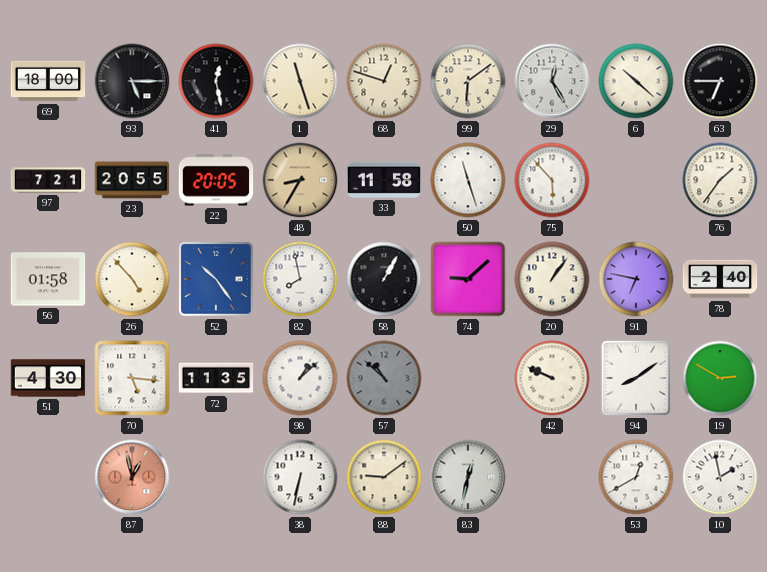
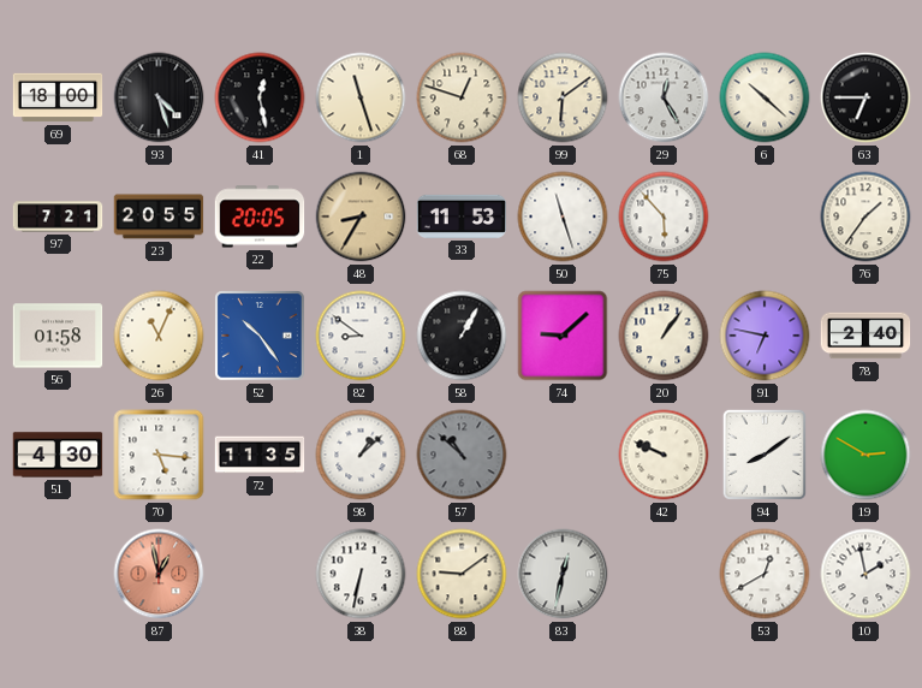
93: 5:15 -> 4:27
33: 11:58 -> 11:53
26: 4:53 -> 11:04
82: 7:58 -> 8:51
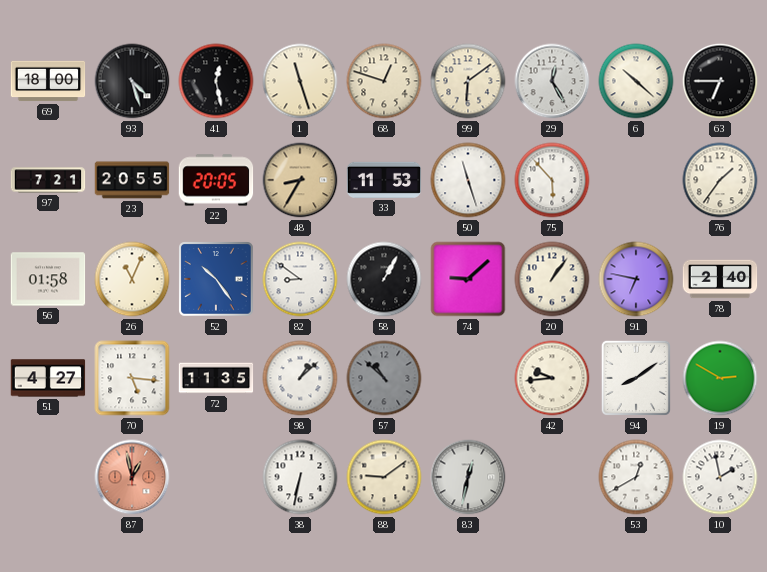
51: 4:30 -> 4:27
42: 9:49 -> 9:44
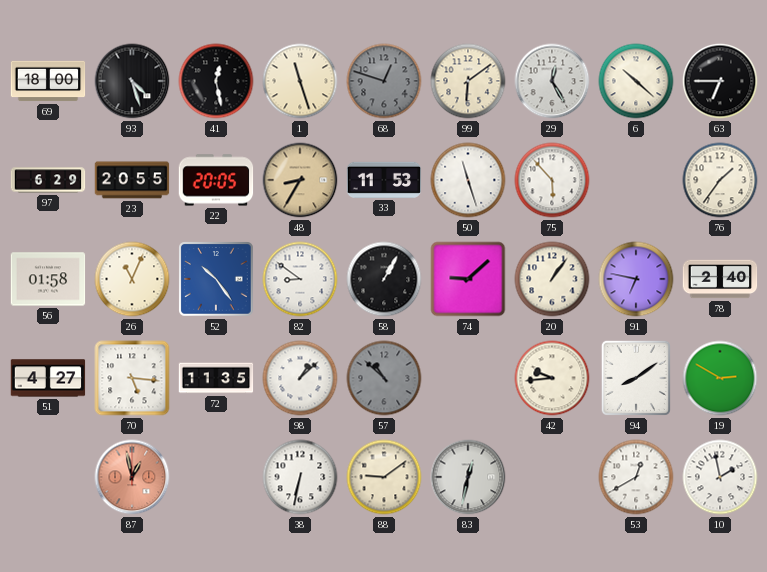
68 dial: cream -> grey
97: 7:21 -> 6:29
